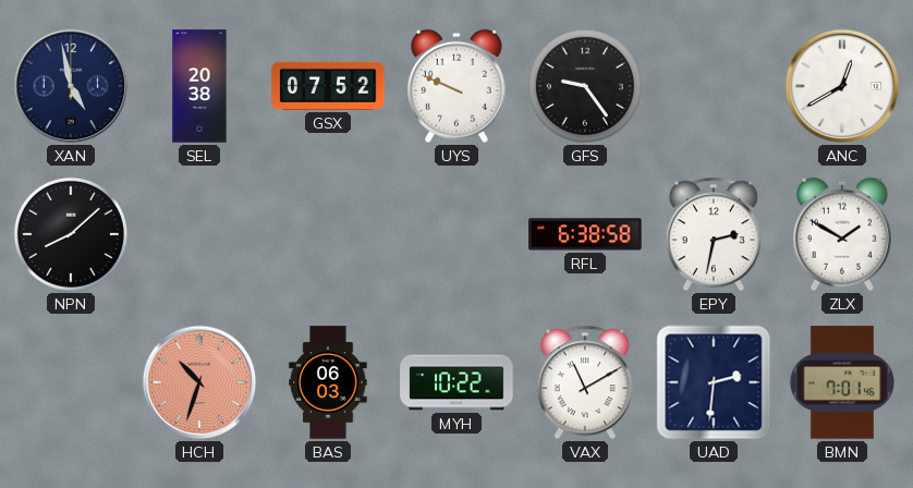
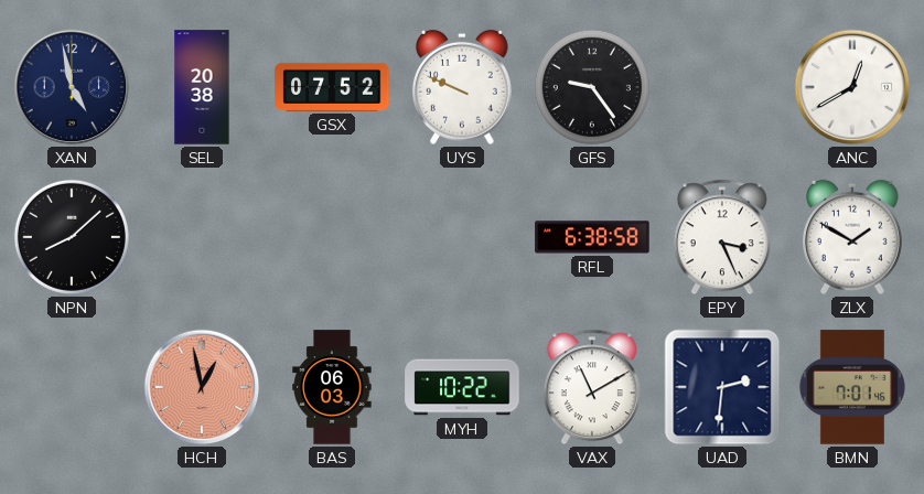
EPY: 2:32 -> 3:26
HCH: 10:33 -> 12:58
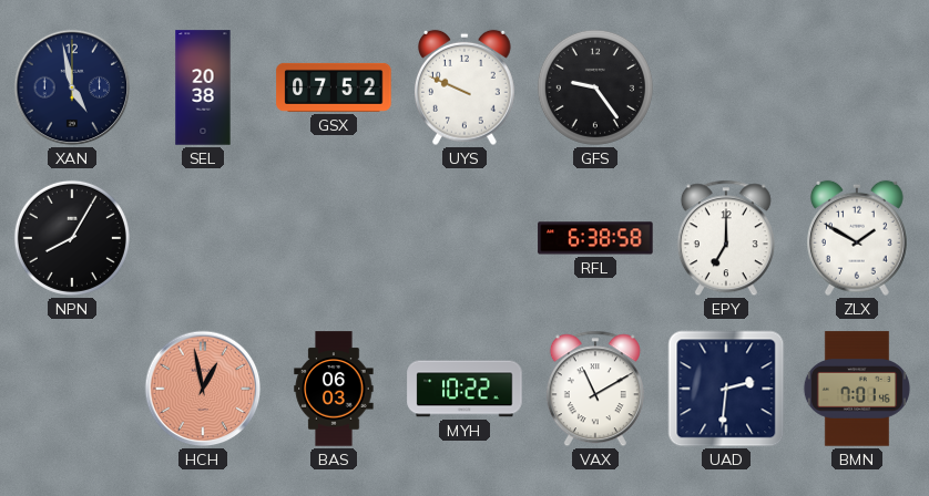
ANC: 12:40 -> none
NPN: 8:08 -> 8:05
EPY: 3:26 -> 7:00
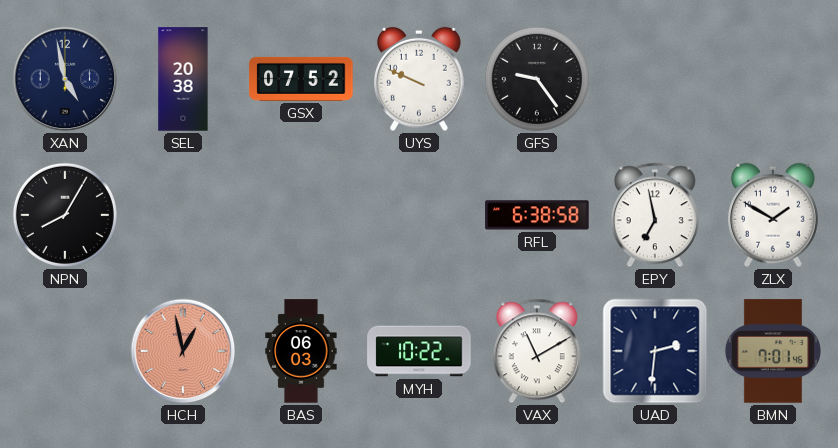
EPY: 7:00 -> 6:58
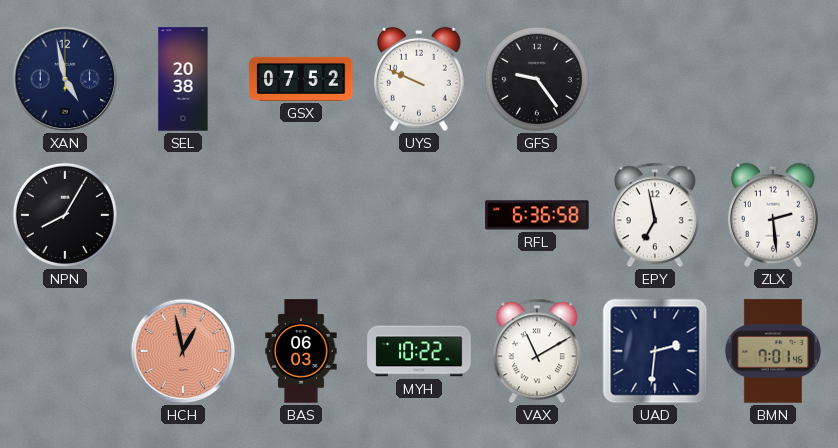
RFL: 6:38 -> 6:36
ZLX: 1:50 -> 2:29
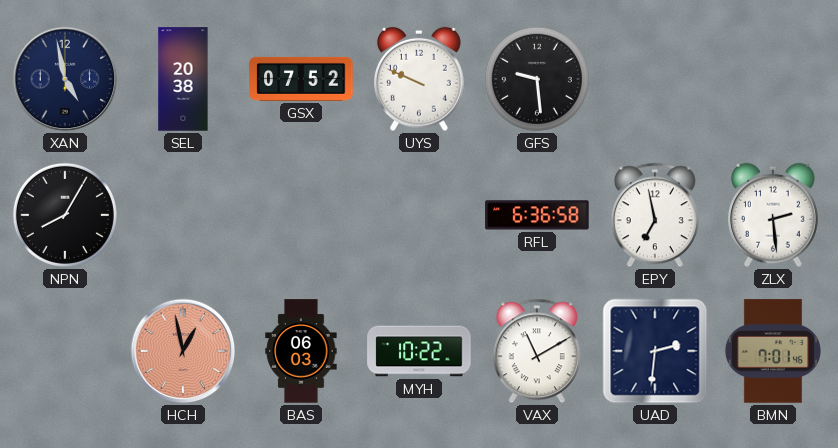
GFS: 9:24 -> 9:29
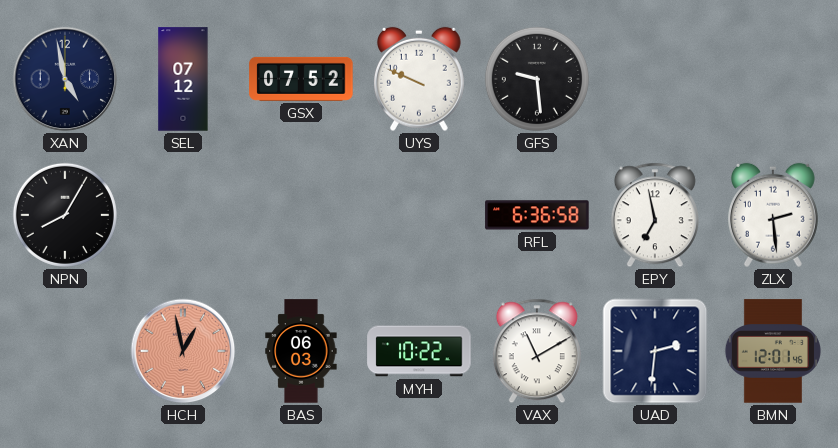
SEL: 20:38 -> 07:12
BMN: 7:01 -> 12:01
